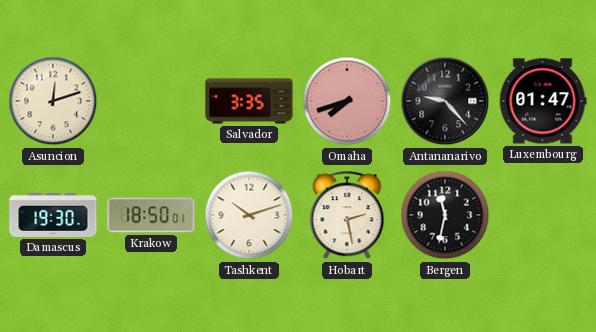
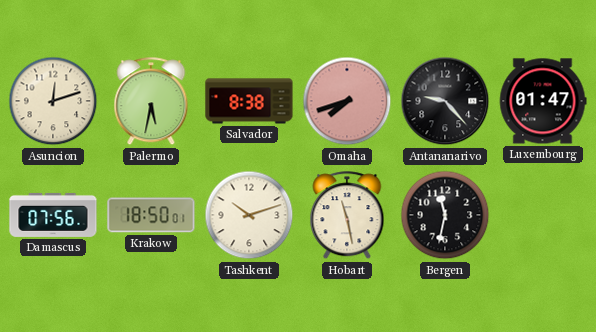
Palermo: none -> 5:32
Salvador: 3:35 -> 8:38
Damascus: 19:30 -> 07:56
Hobart: 2:28 -> 11:28
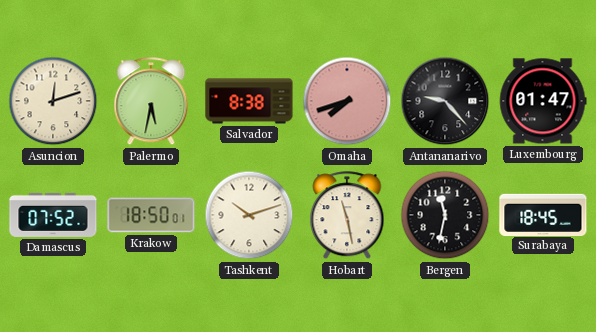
Damascus: 07:56 -> 07:52
Surabaya: none -> 18:45
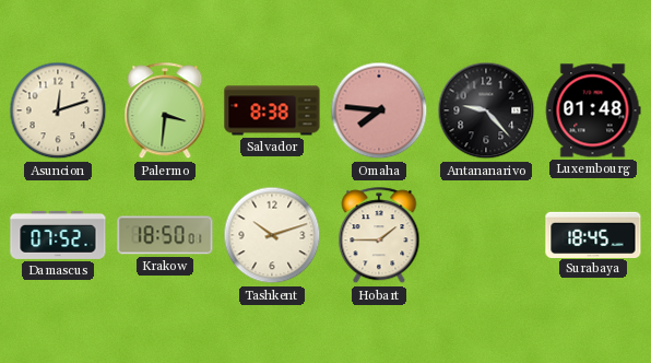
Palermo: 5:32 -> 3:31
Omaha: 7:42 -> 7:46
Luxembourg: 01:47 -> 01:48
Hobart: 11:28 -> 1:45
Bergen: 11:32 -> none
